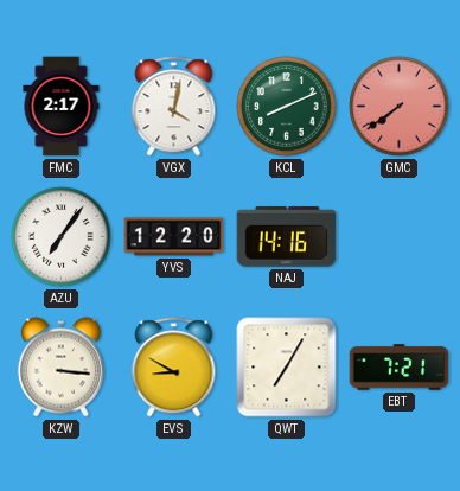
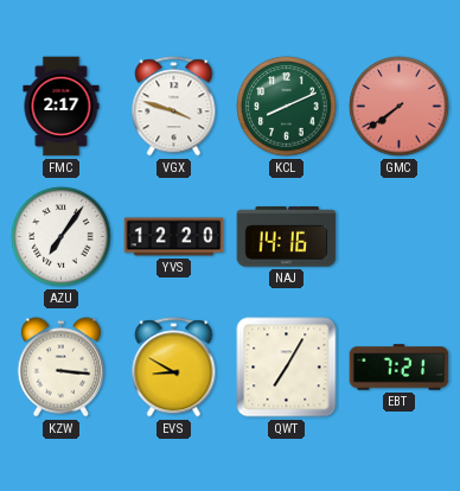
VGX: 4:02 -> 3:48
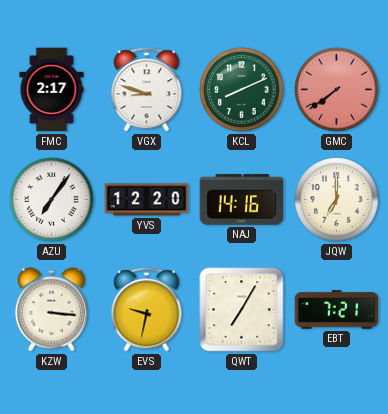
VGX: 3:48 -> 8:48
JQW: none -> 7:00
EVS: 8:50 -> 9:32
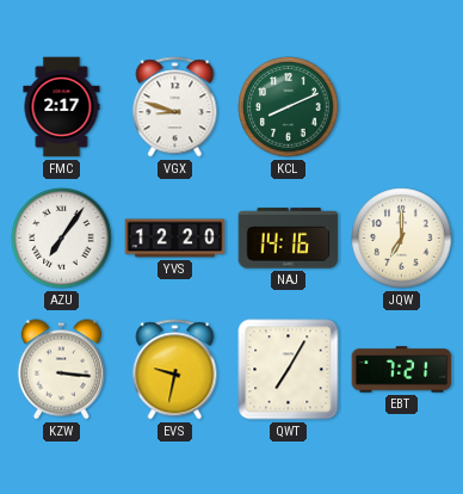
GMC: 7:39 -> none
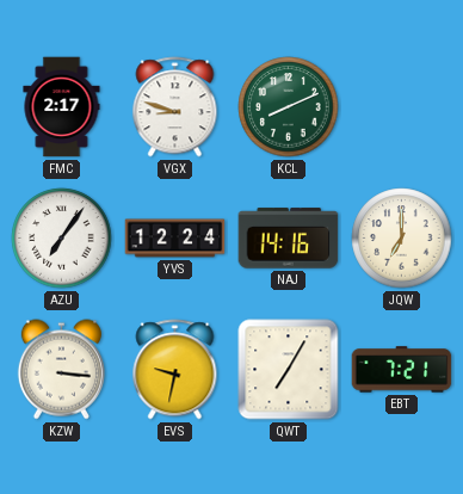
YVS: 12:20 -> 12:24
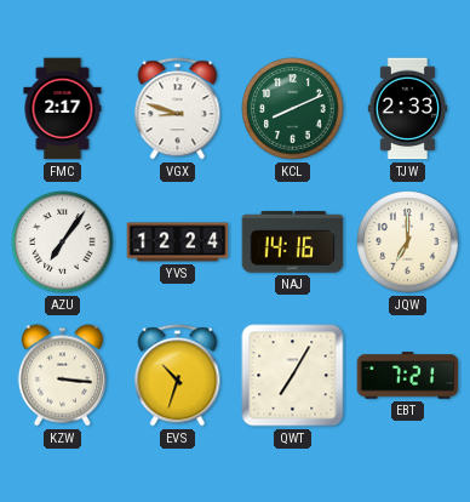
TJW: none -> 2:33
EVS: 9:32 -> 10:33
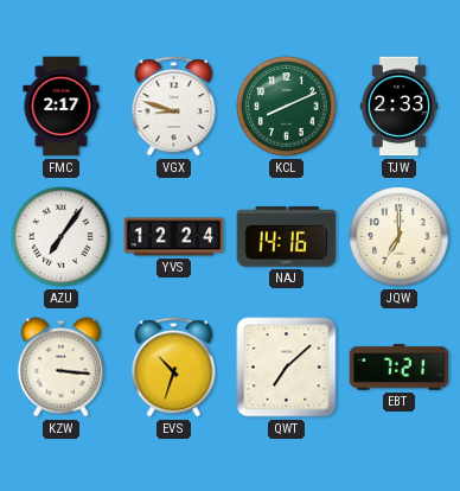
QWT: 7:05 -> 7:08
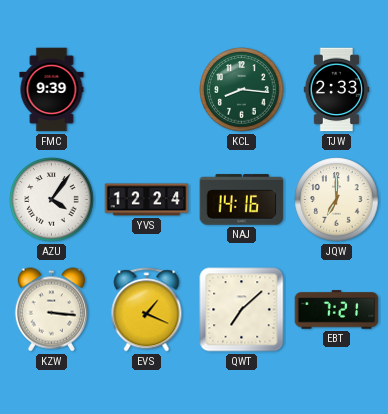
FMC: 2:17 -> 9:39
VGX: 8:48 -> none
KCL: 8:11 -> 8:16
AZU: 7:06 -> 4:06
EVS: 10:33 -> 1:19
